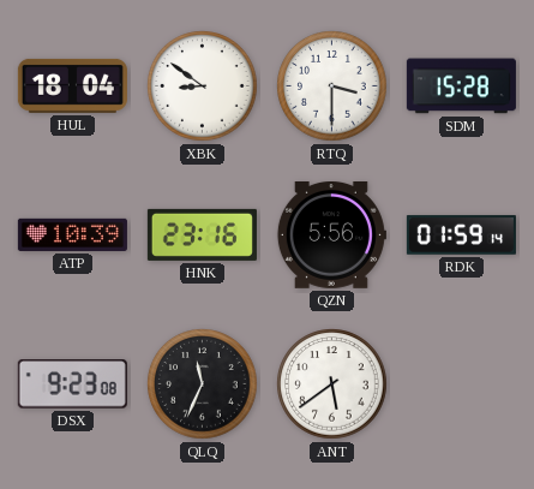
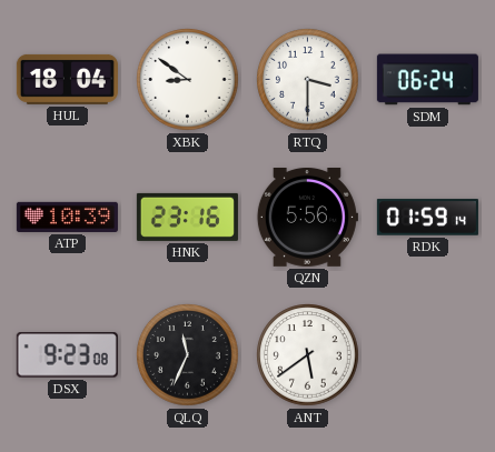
SDM: 15:28 -> 06:24
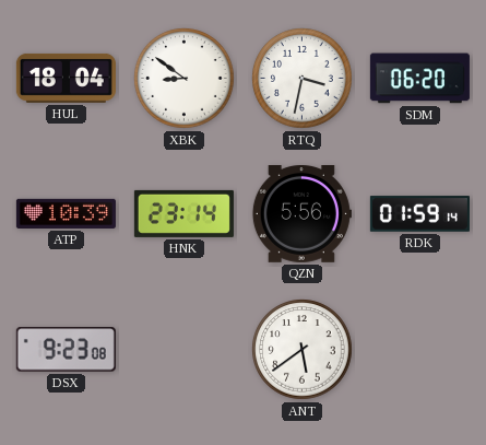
RTQ: 3:30 -> 3:32
SDM: 06:24 -> 06:20
HNK: 23:16 -> 23:14
QLQ: 11:34 -> none
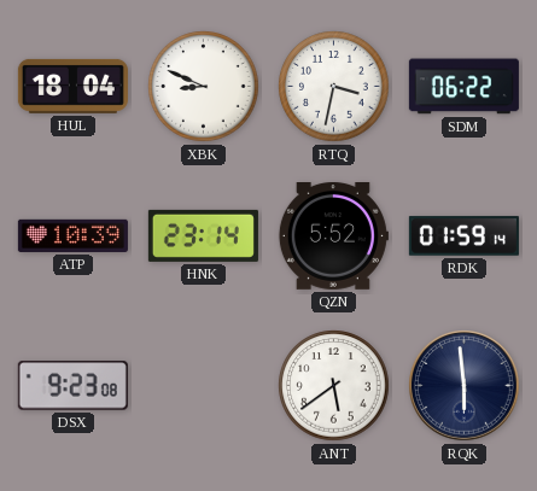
XBK: 8:51 -> 8:49
SDM: 06:20 -> 06:22
QZN: 5:56 -> 5:52
RQK: none -> 5:59
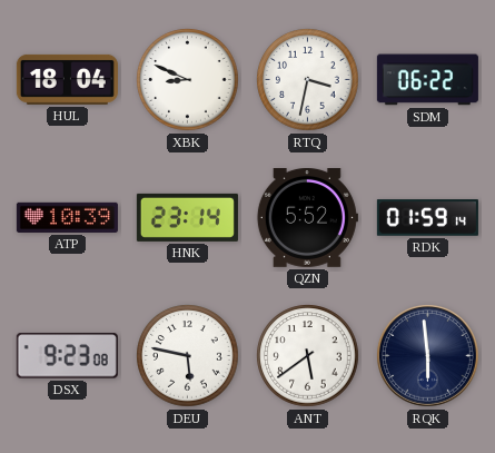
DEU: none -> 5:47
